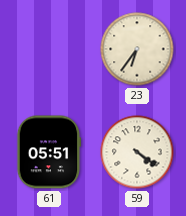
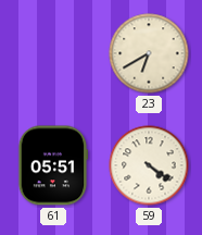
23: 6:36 -> 6:40
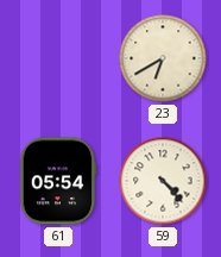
61: 05:51 -> 05:54
59: 4:21 -> 4:23
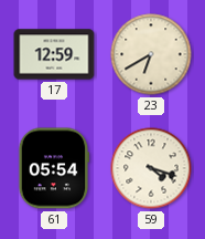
17: none -> 12:59
59: 4:23 -> 4:18
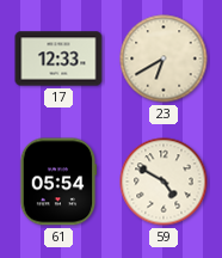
17: 12:59 -> 12:33
59: 4:18 -> 4:50
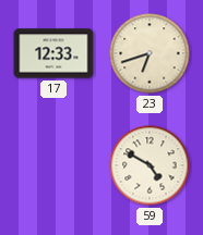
23: 6:40 -> 6:42
61: 05:54 -> none
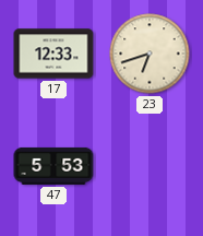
47: none -> 5:53
59: 4:50 -> none
